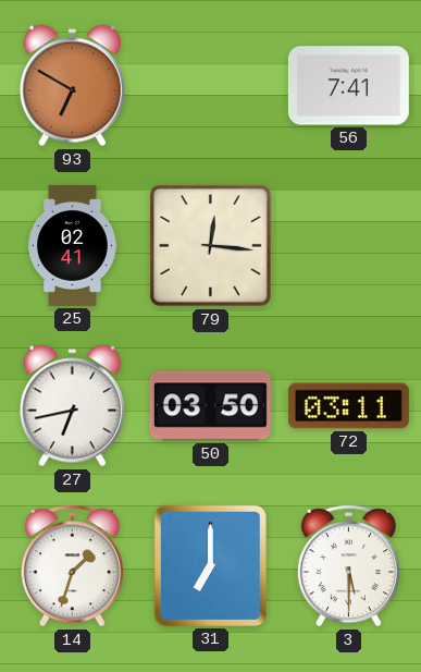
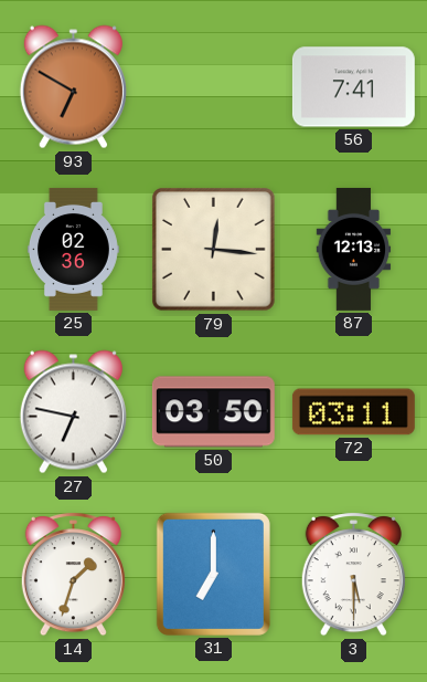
25: 02:41 -> 02:36
87: none -> 12:13
27: 6:43 -> 6:47
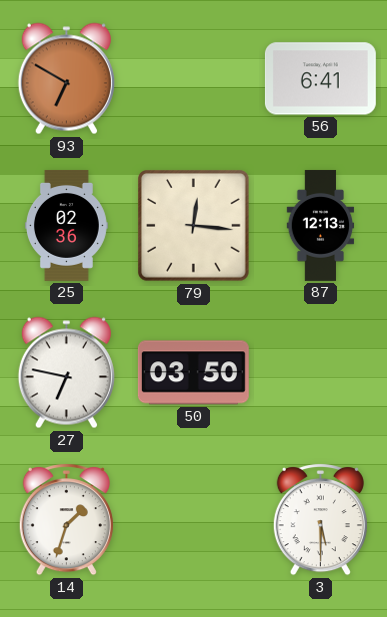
56: 7:41 -> 6:41
72: 03:11 -> none
31: 7:00 -> none
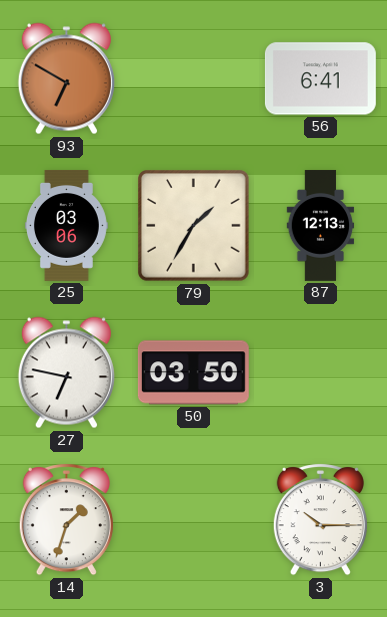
25: 02:36 -> 03:06
79: 12:16 -> 1:35
3: 5:30 -> 10:15
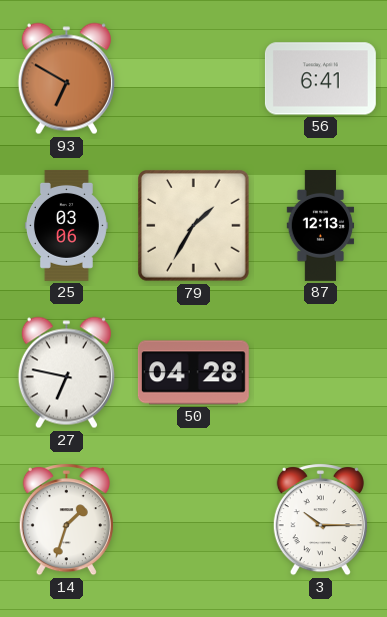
50: 03:50 -> 04:28
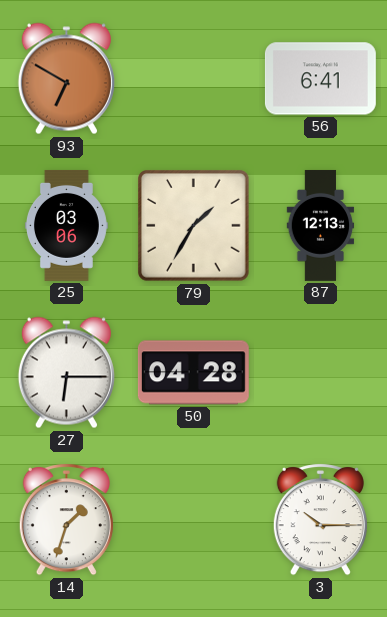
27: 6:47 -> 6:15
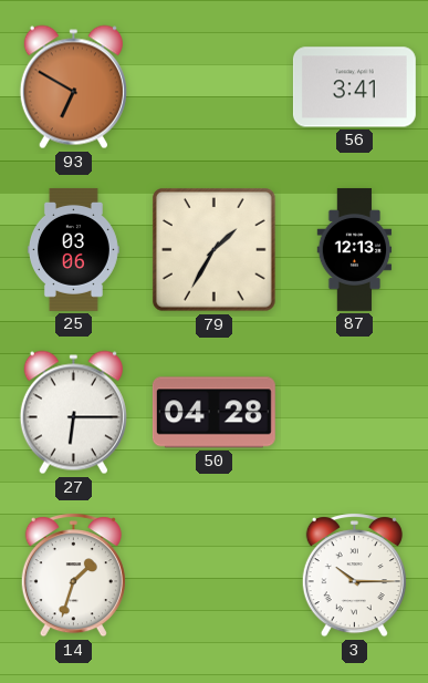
56: 6:41 -> 3:41
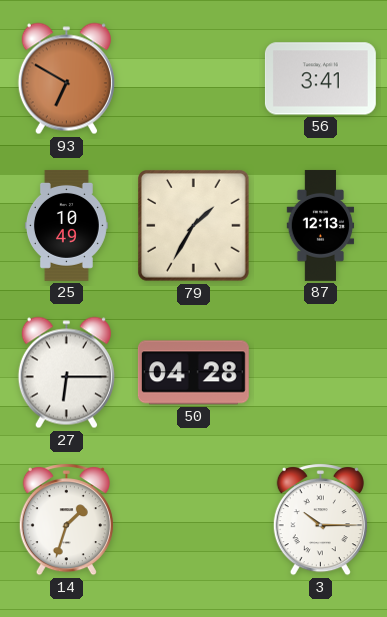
25: 03:06 -> 10:49
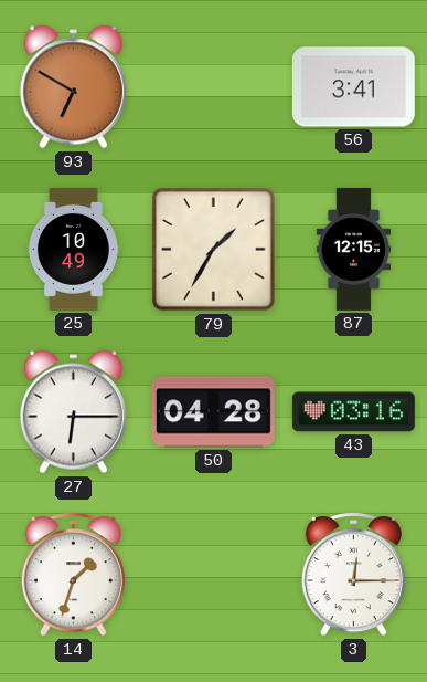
87: 12:13 -> 12:15
43: none -> 03:16
3: 10:15 -> 12:15
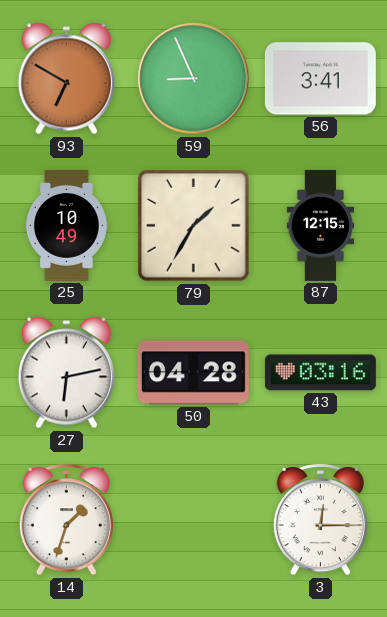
59: none -> 8:56
27: 6:15 -> 6:13
